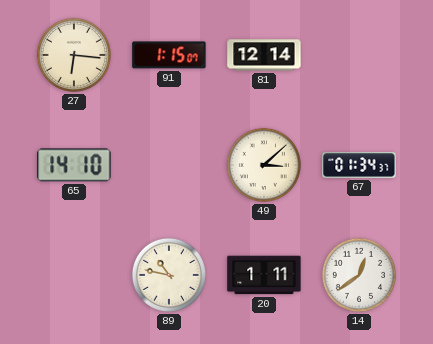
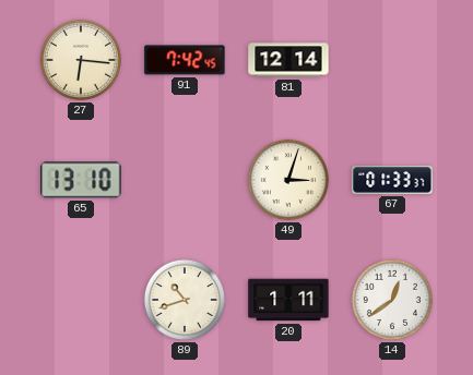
91: 1:15 -> 7:42
65: 14:10 -> 13:10
49: 3:08 -> 3:03
67: 01:34 -> 01:33
89: 10:47 -> 10:42
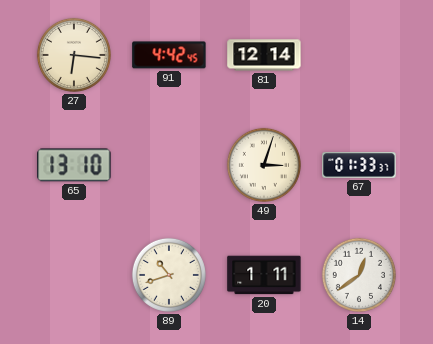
91: 7:42 -> 4:42
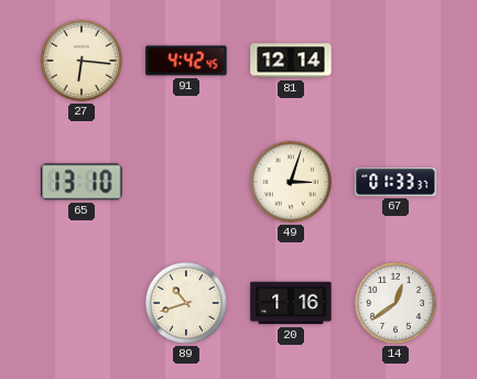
20: 1:11 -> 1:16
